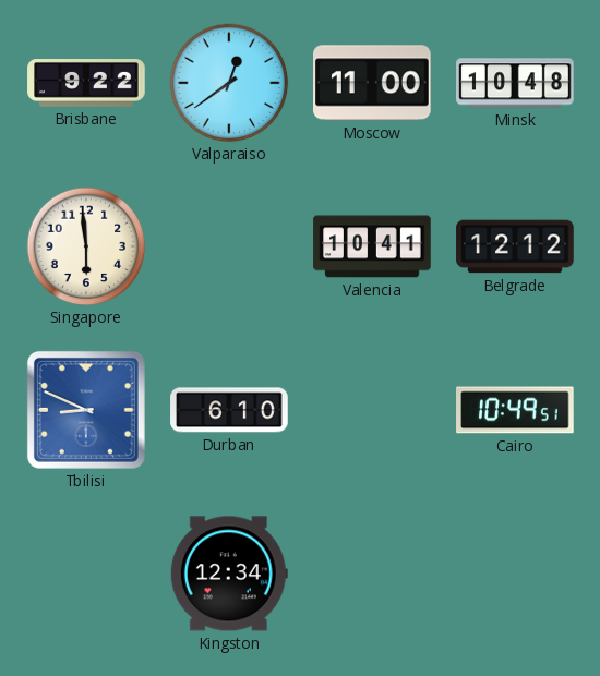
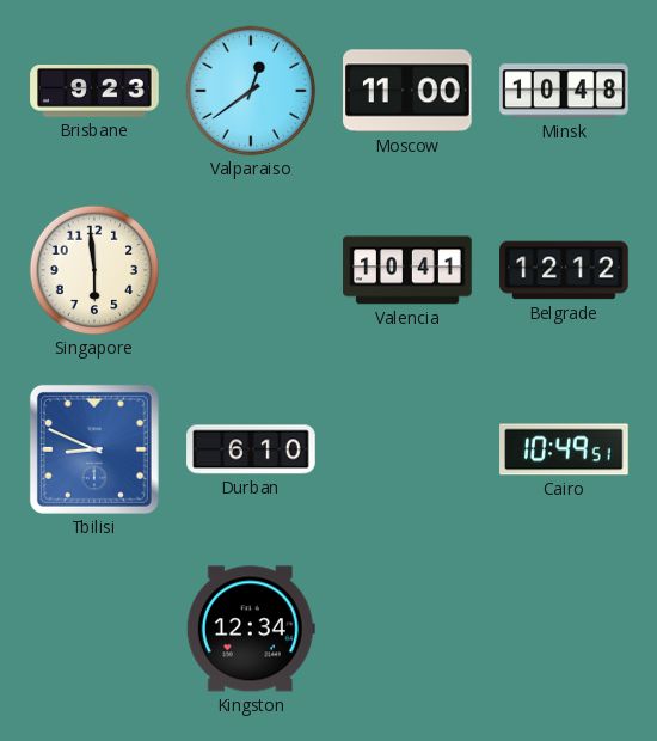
Brisbane: 9:22 -> 9:23
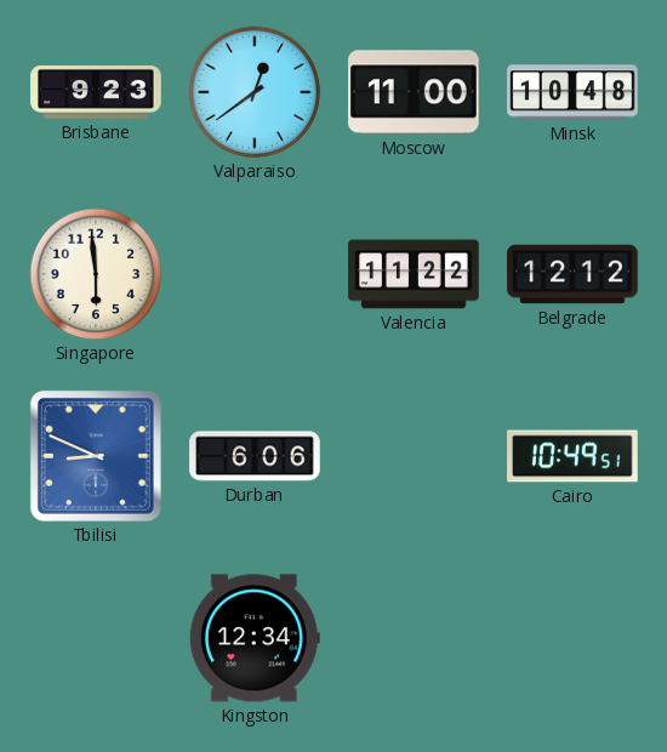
Valencia: 10:41 -> 11:22
Durban: 6:10 -> 6:06
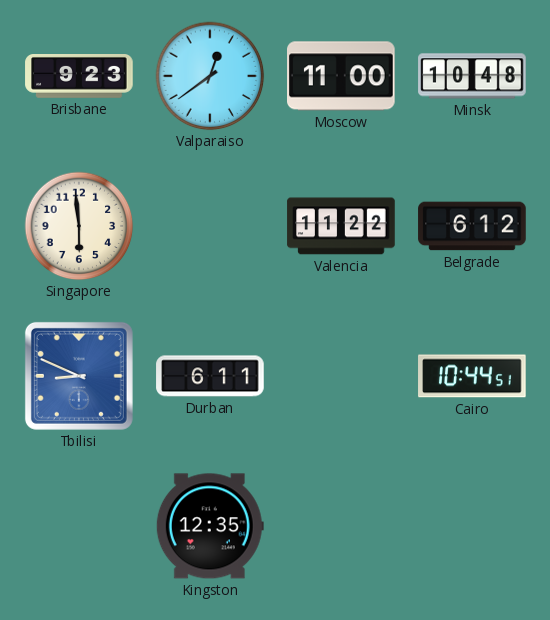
Belgrade: 12:12 -> 6:12
Durban: 6:06 -> 6:11
Cairo: 10:49 -> 10:44
Kingston: 12:34 -> 12:35
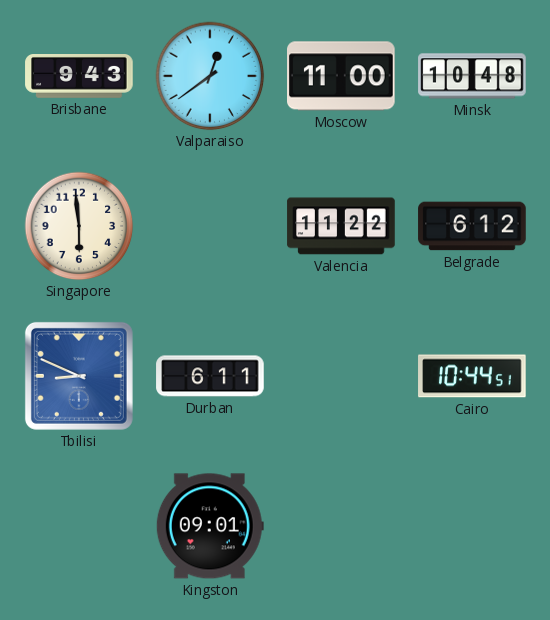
Brisbane: 9:23 -> 9:43
Kingston: 12:35 -> 09:01
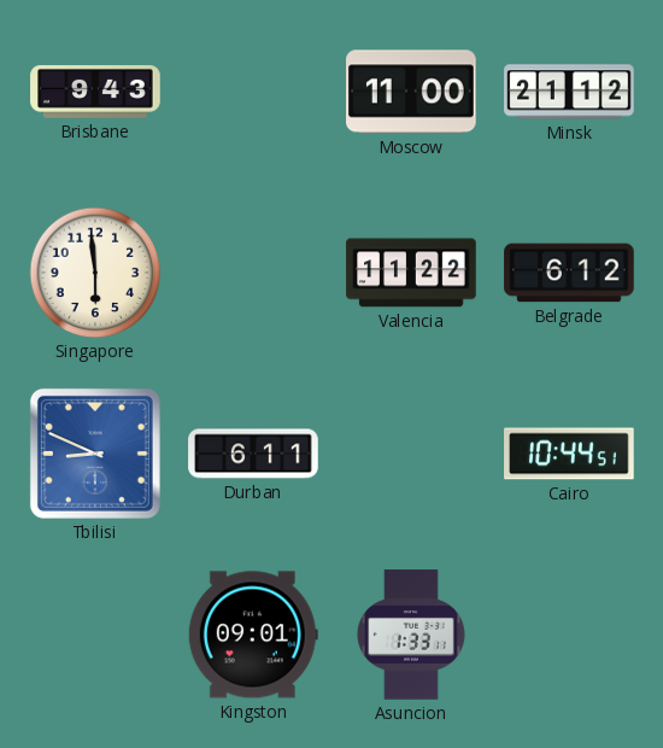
Valparaiso: 12:39 -> none
Minsk: 10:48 -> 21:12
Asuncion: none -> 1:33
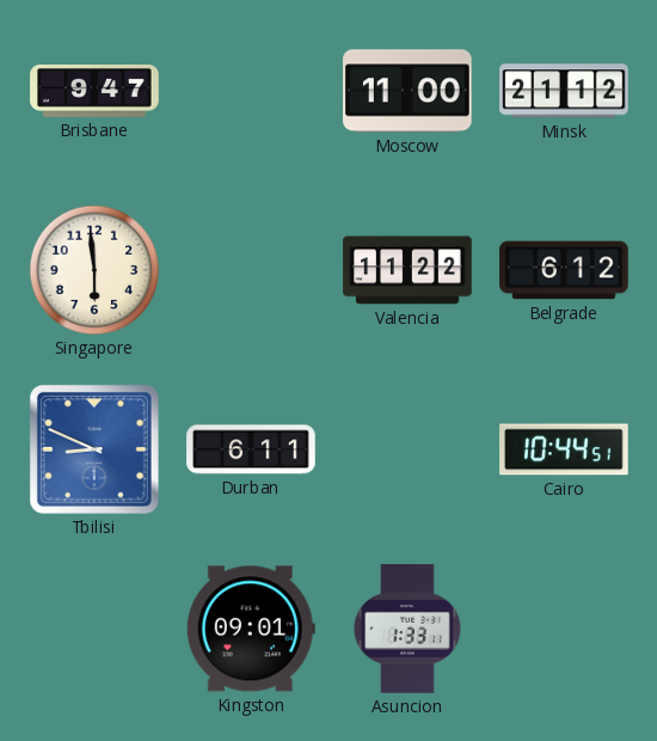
Brisbane: 9:43 -> 9:47
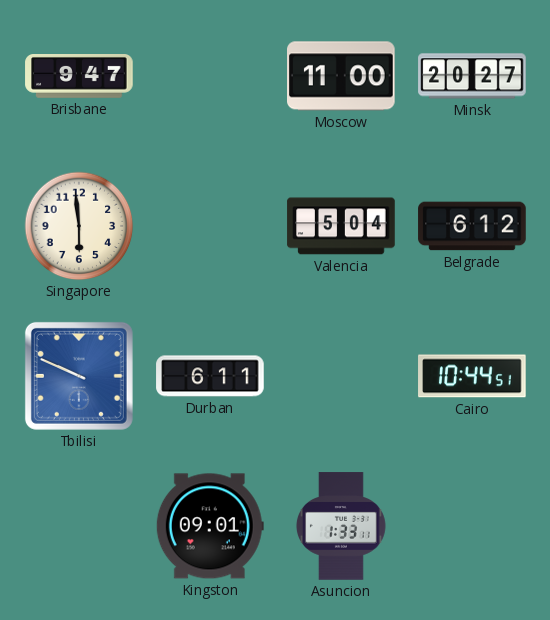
Minsk: 21:12 -> 20:27
Valencia: 11:22 -> 5:04
Tbilisi: 8:49 -> 9:49
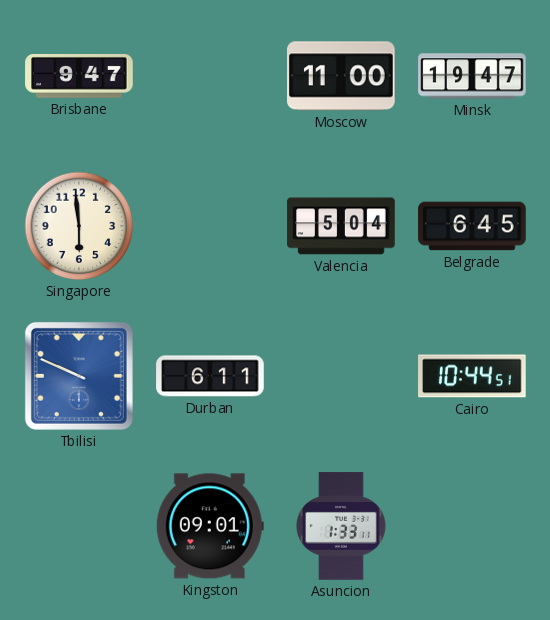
Minsk: 20:27 -> 19:47
Belgrade: 6:12 -> 6:45
